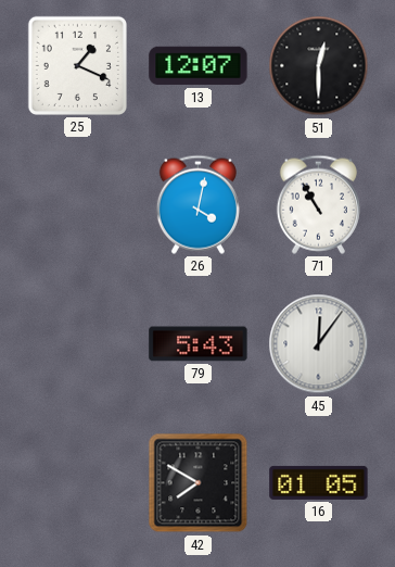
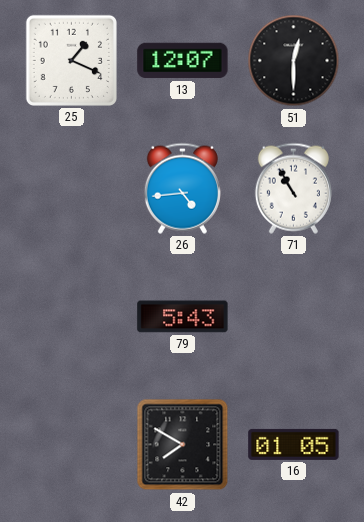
26: 4:02 -> 4:44
45: 12:06 -> none
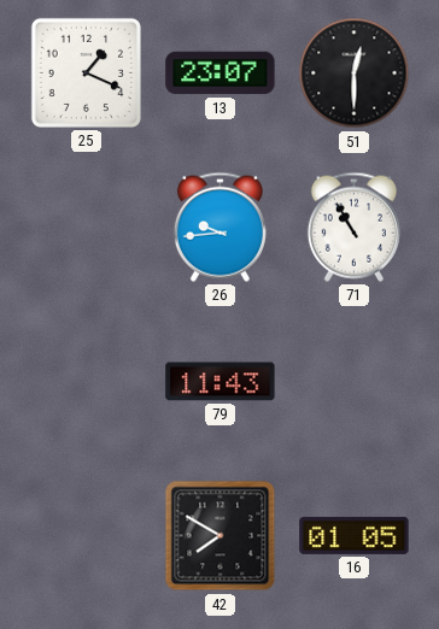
13: 12:07 -> 23:07
26: 4:44 -> 9:44
79: 5:43 -> 11:43
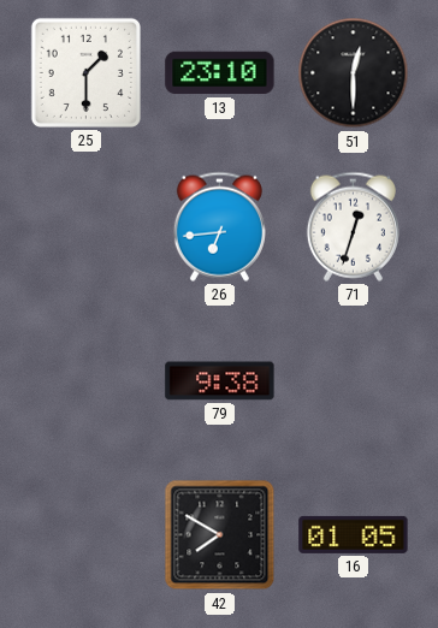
25: 1:19 -> 1:30
13: 23:07 -> 23:10
26: 9:44 -> 6:44
71: 10:55 -> 12:33
79: 11:43 -> 9:38
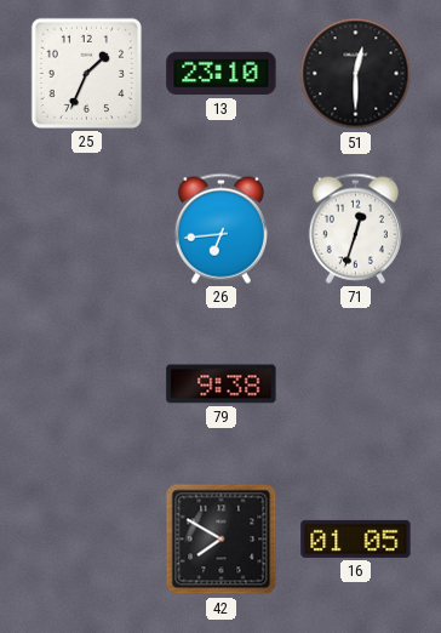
25: 1:30 -> 1:34
